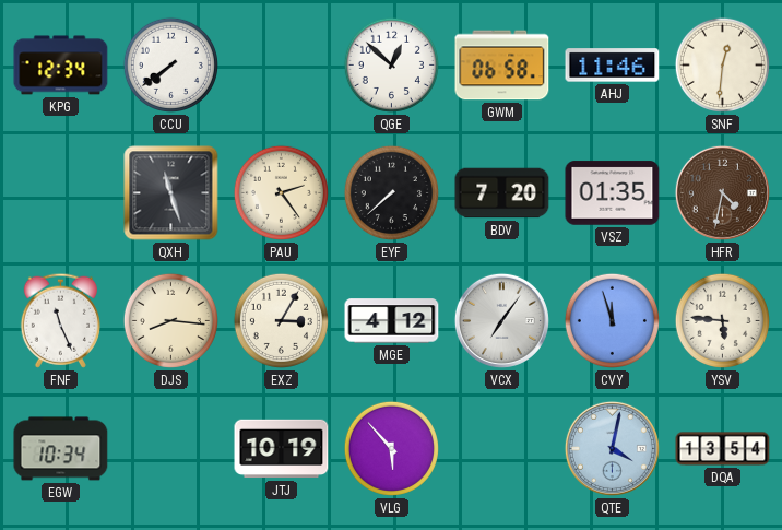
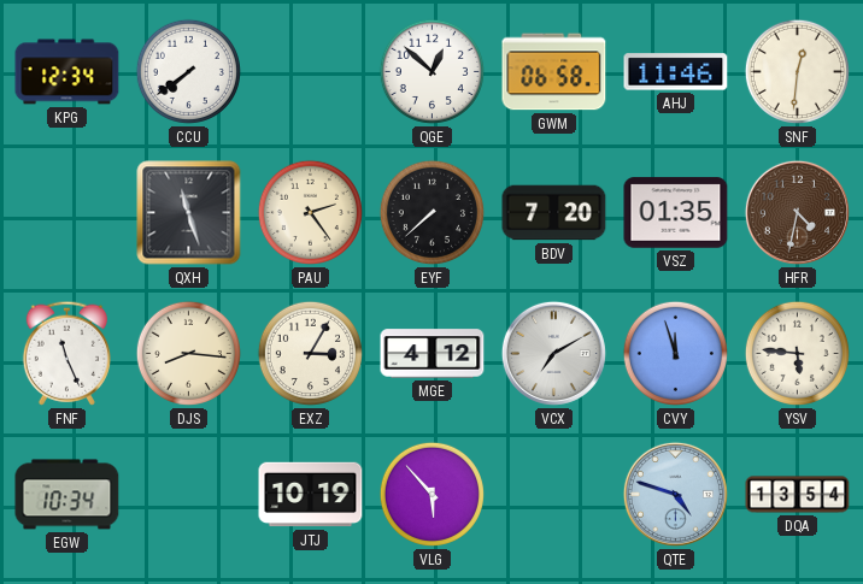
VCX: 7:06 -> 7:10
QTE: 4:02 -> 4:48
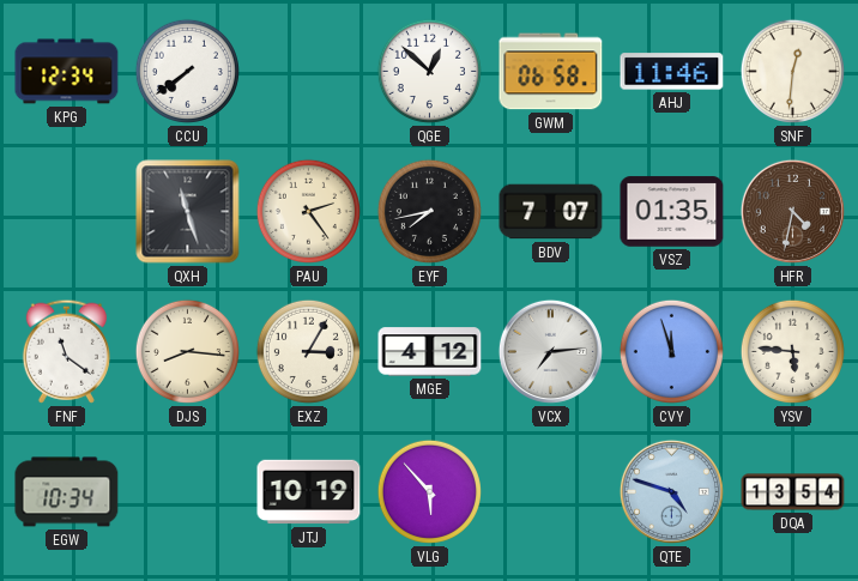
EYF: 7:38 -> 7:43
BDV: 7:20 -> 7:07
FNF: 11:26 -> 11:21
VCX: 7:10 -> 7:14
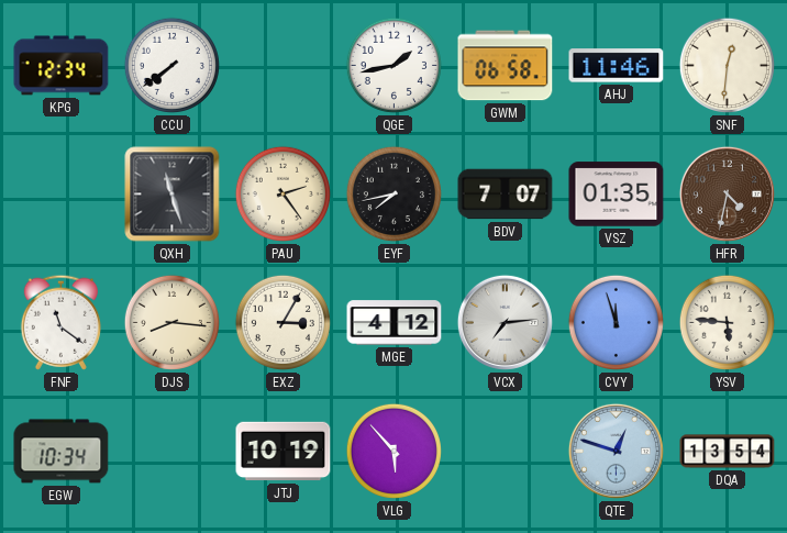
QGE: 12:52 -> 1:43
QTE: 4:48 -> 12:48
